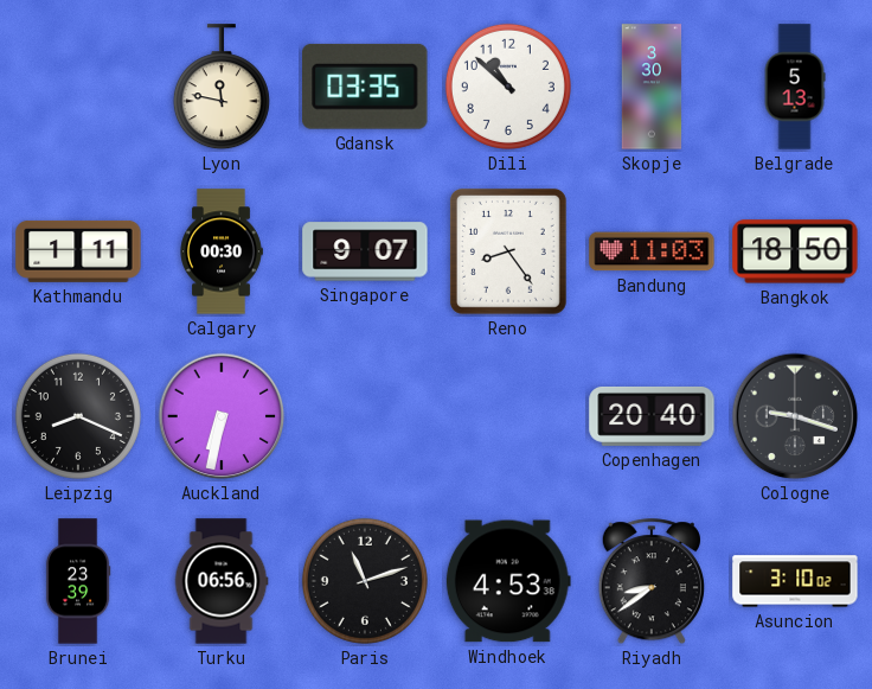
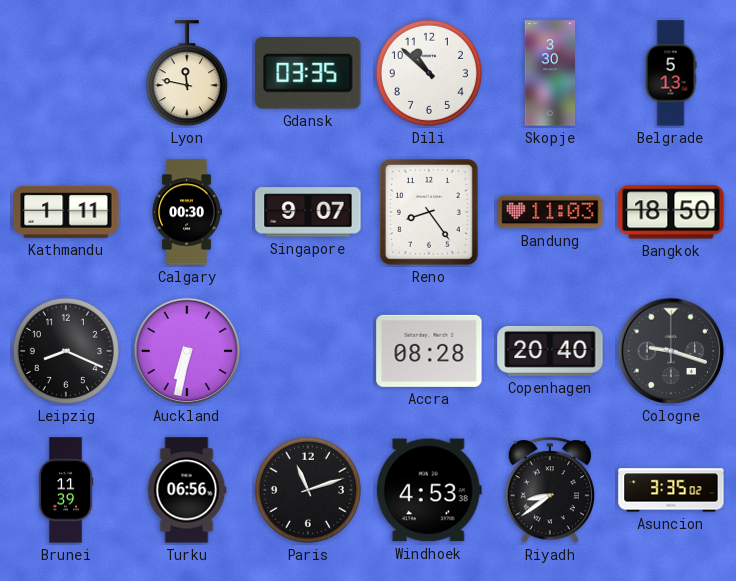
Accra: none -> 08:28
Brunei: 23:39 -> 11:39
Asuncion: 3:10 -> 3:35
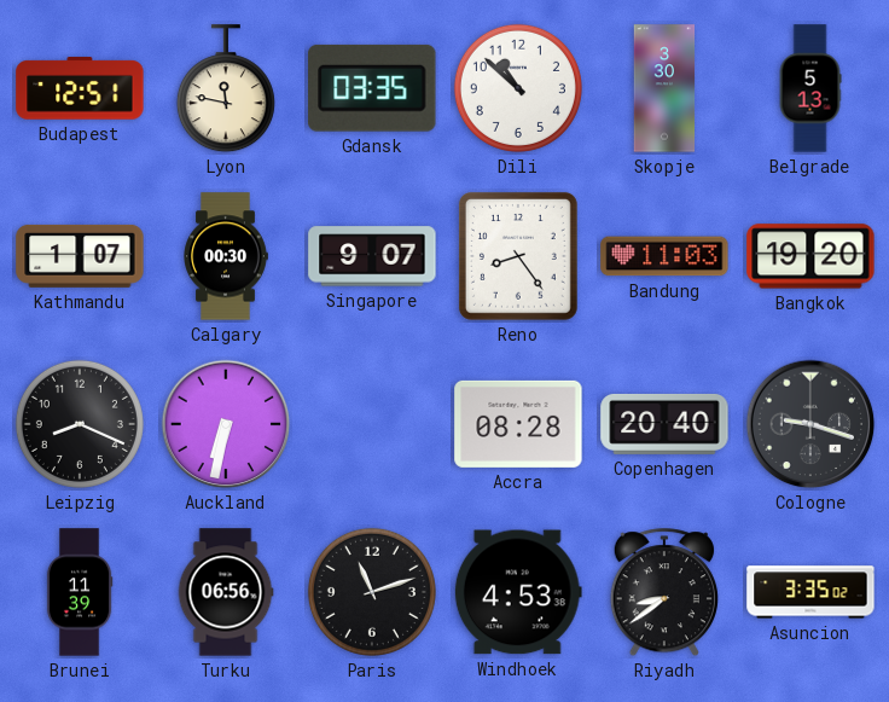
Budapest: none -> 12:51
Kathmandu: 1:11 -> 1:07
Bangkok: 18:50 -> 19:20
